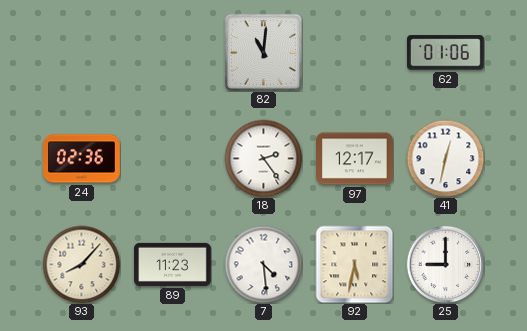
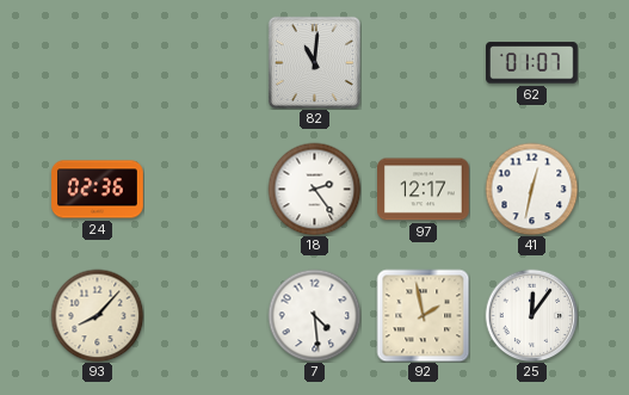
62: 01:06 -> 01:07
89: 11:23 -> none
92: 5:32 -> 1:58
25: 9:00 -> 12:06
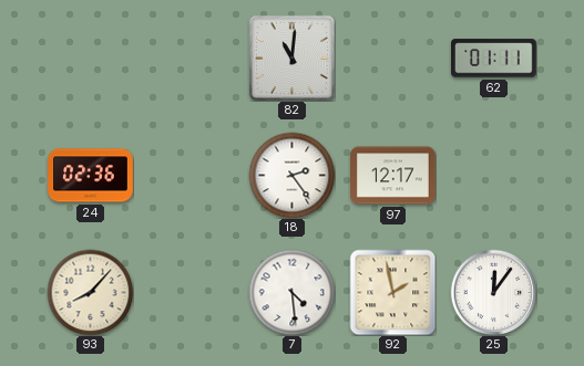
62: 01:07 -> 01:11
41: 12:32 -> none
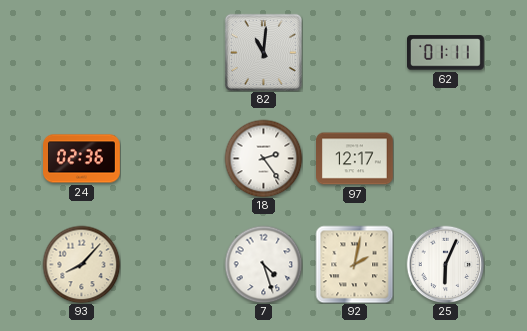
7: 4:29 -> 4:27
92: 1:58 -> 2:02
25: 12:06 -> 6:04
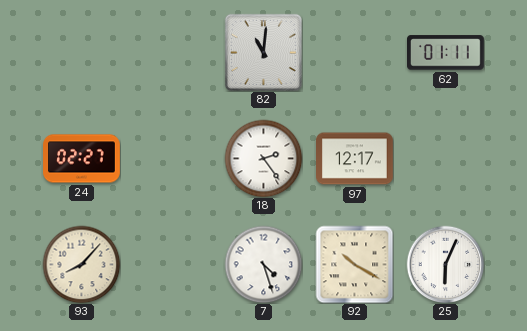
24: 02:36 -> 02:27
92: 2:02 -> 10:20
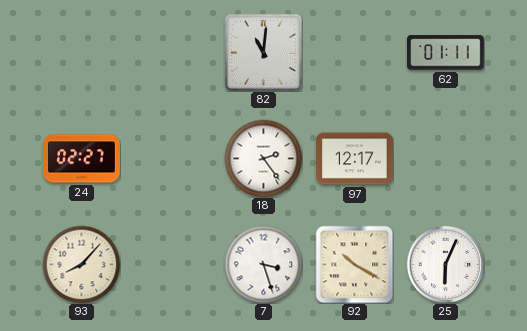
7: 4:27 -> 3:27
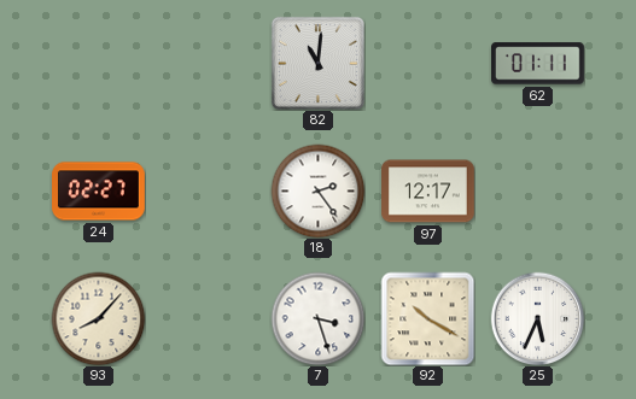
25: 6:04 -> 5:34
